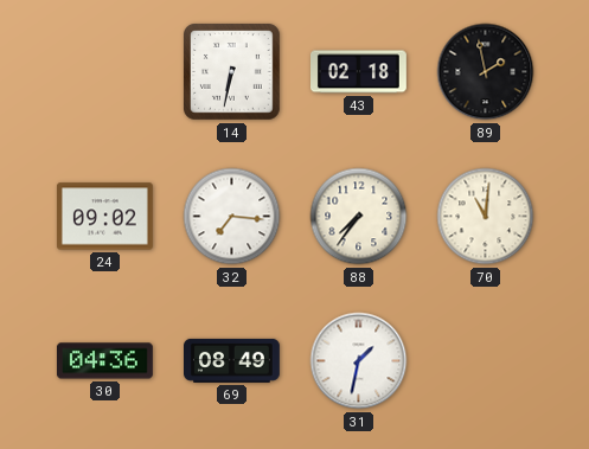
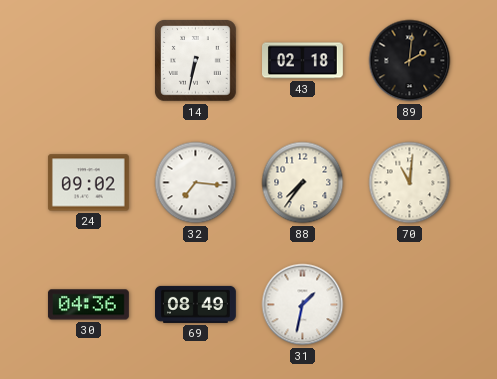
89: 1:58 -> 2:01
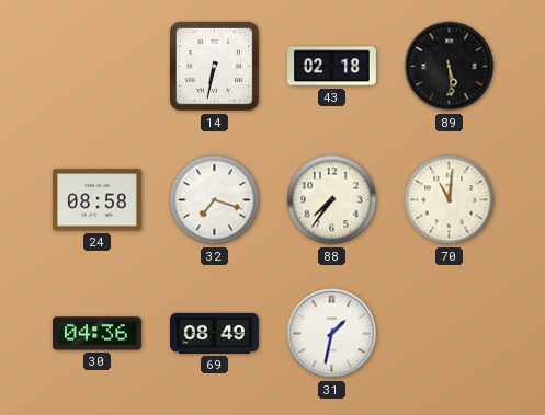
89: 2:01 -> 5:29
24: 09:02 -> 08:58
32: 7:16 -> 7:18
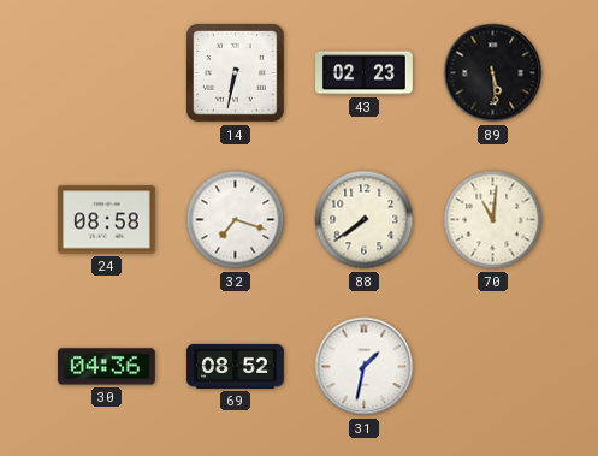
43: 02:18 -> 02:23
88: 7:36 -> 7:39
69: 08:49 -> 08:52
